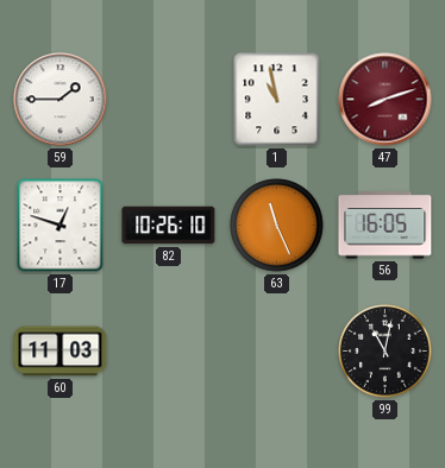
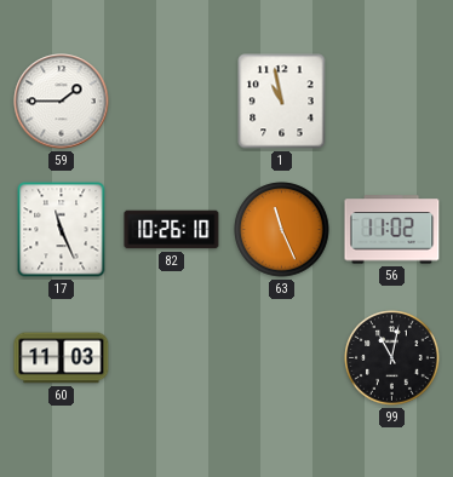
47: 8:12 -> none
17: 12:48 -> 11:26
56: 16:05 -> 11:02
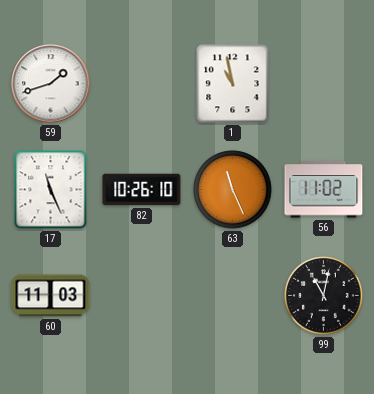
59: 1:45 -> 1:42
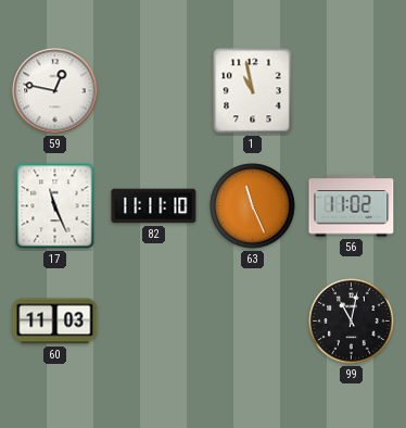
59: 1:42 -> 12:47
82: 10:26 -> 11:11
